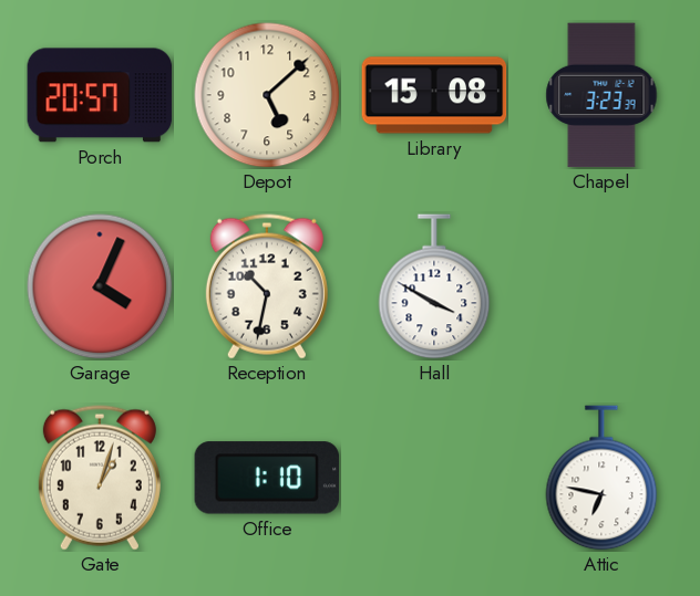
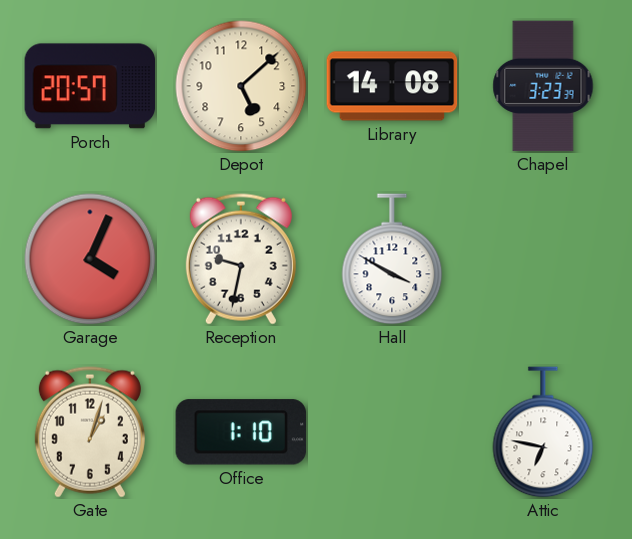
Library: 15:08 -> 14:08
Reception: 10:32 -> 9:32
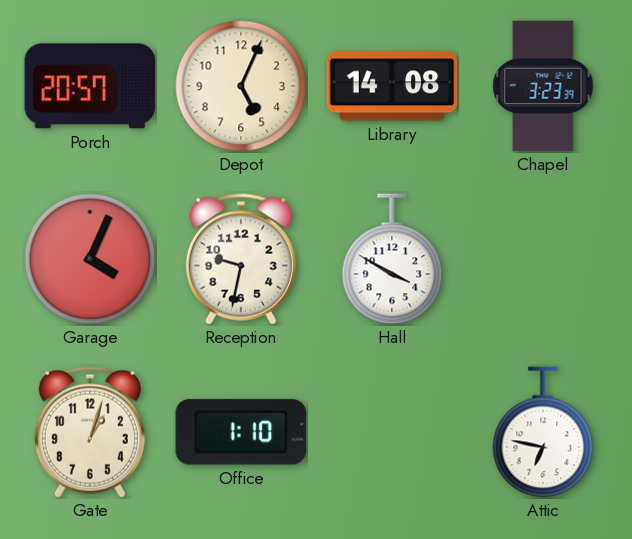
Depot: 5:08 -> 5:04
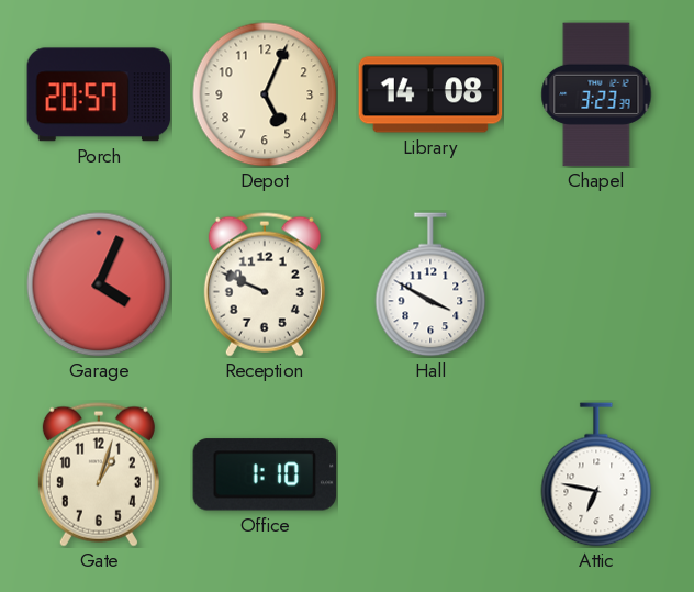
Reception: 9:32 -> 9:49
